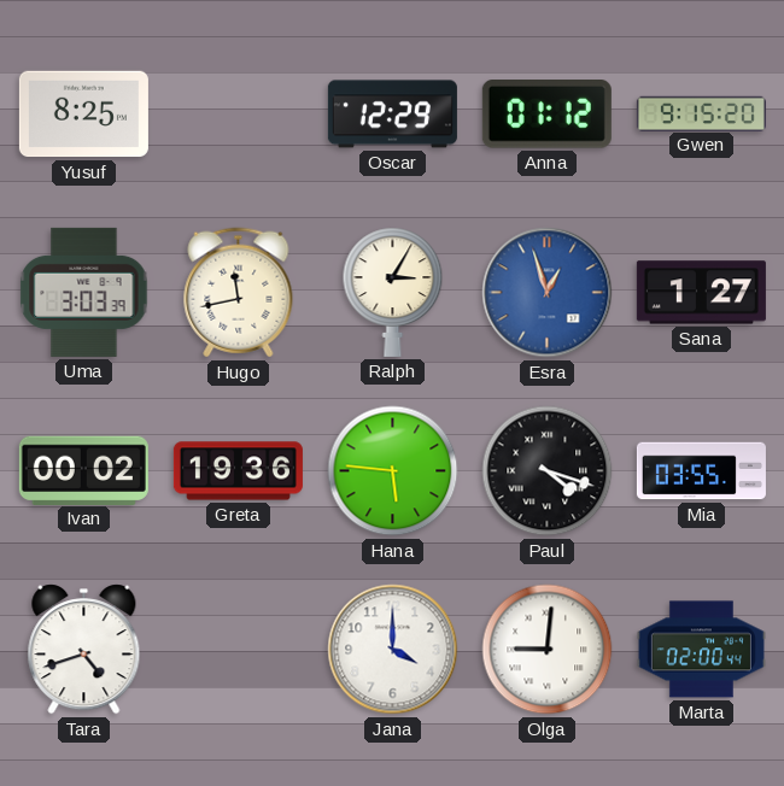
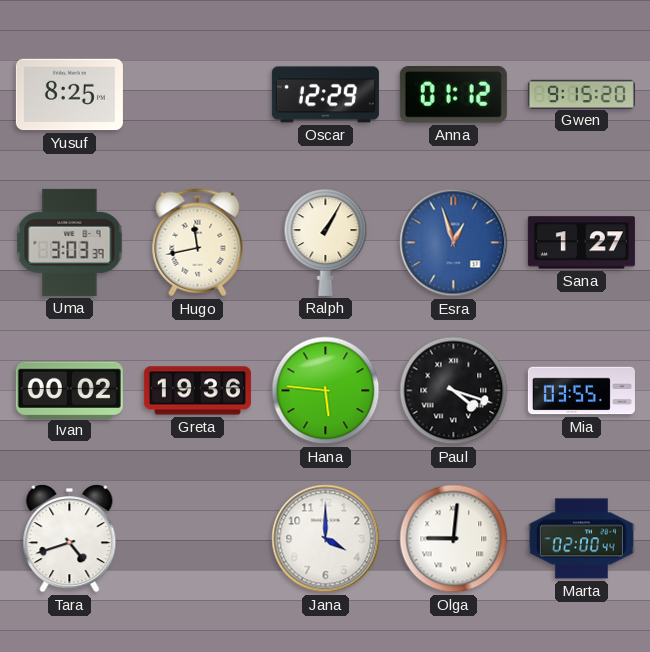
Ralph: 3:05 -> 1:05
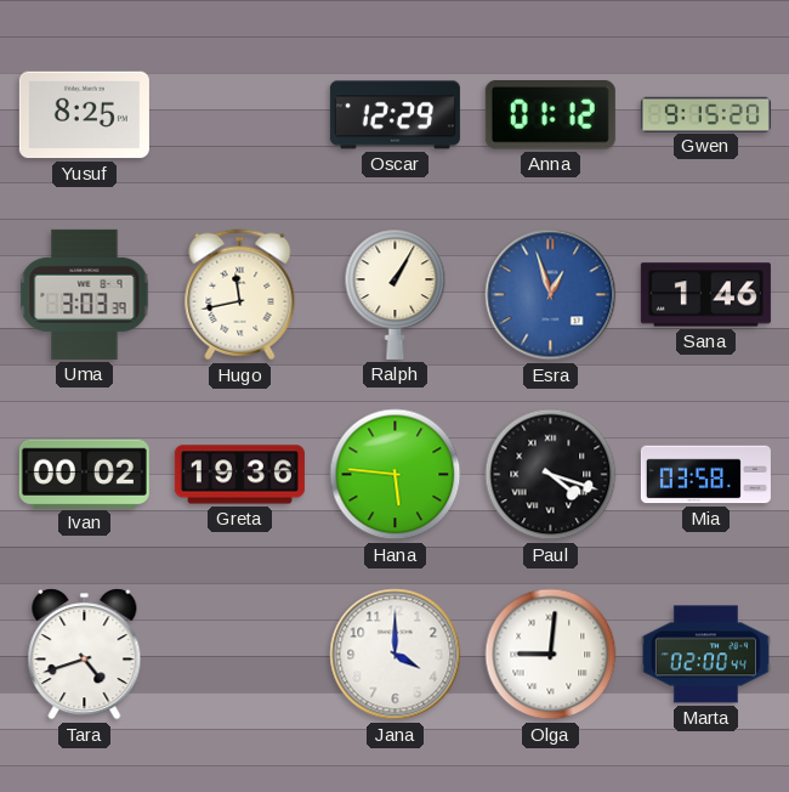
Sana: 1:27 -> 1:46
Mia: 03:55 -> 03:58
